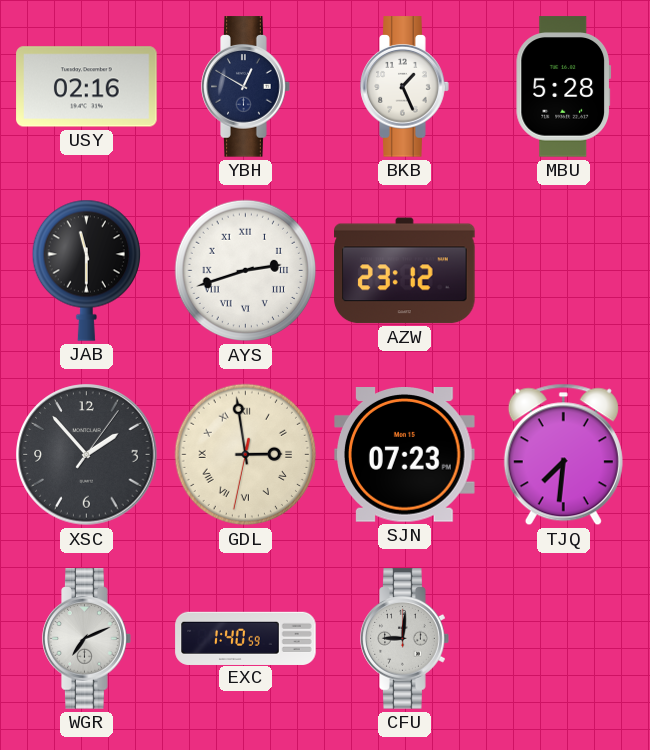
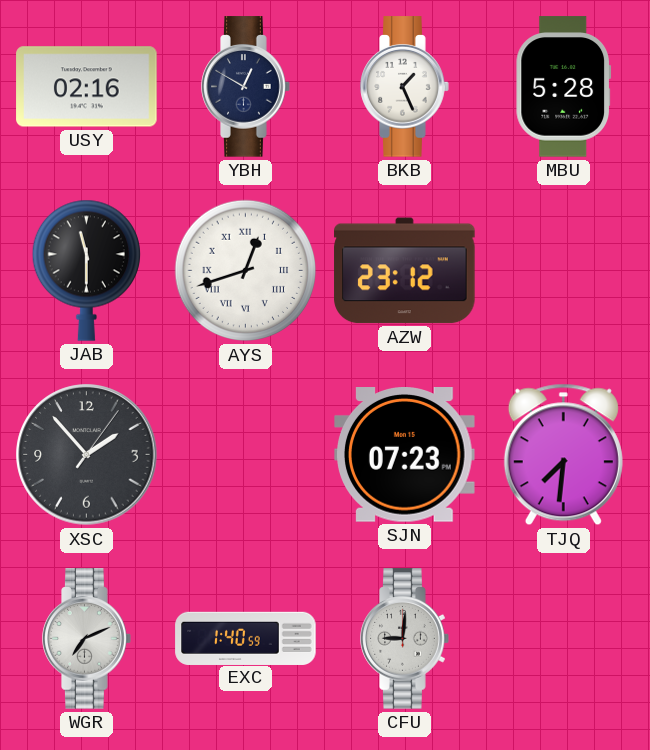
AYS: 2:42 -> 12:42
GDL: 2:58 -> none
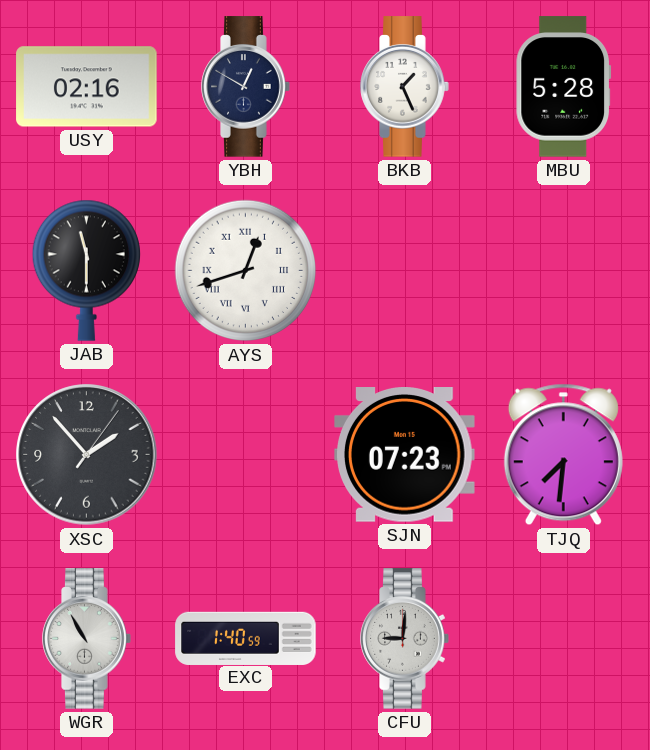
AZW: 23:12 -> none
WGR: 7:11 -> 10:55
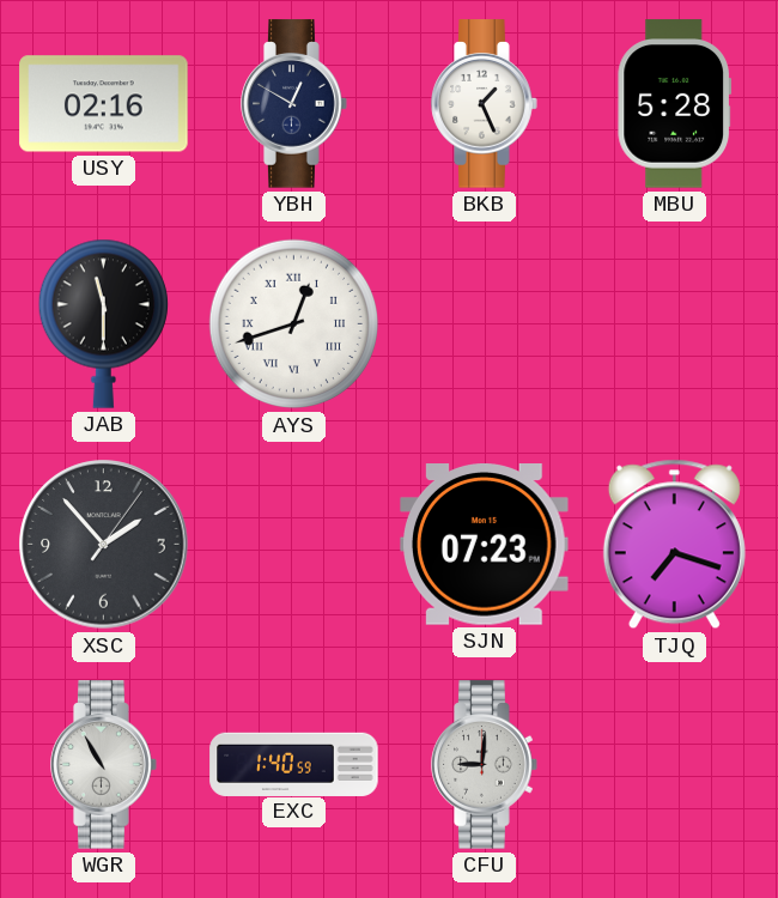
TJQ: 7:31 -> 7:18
